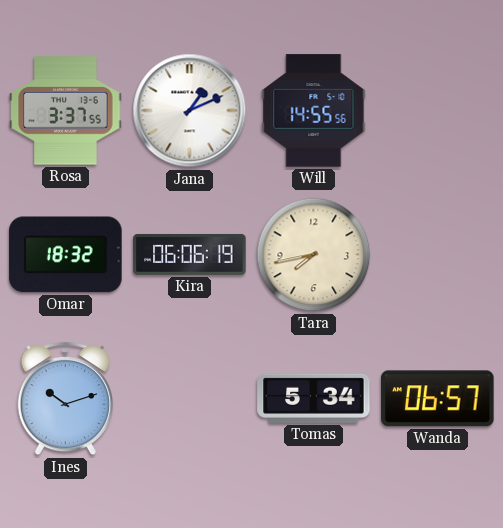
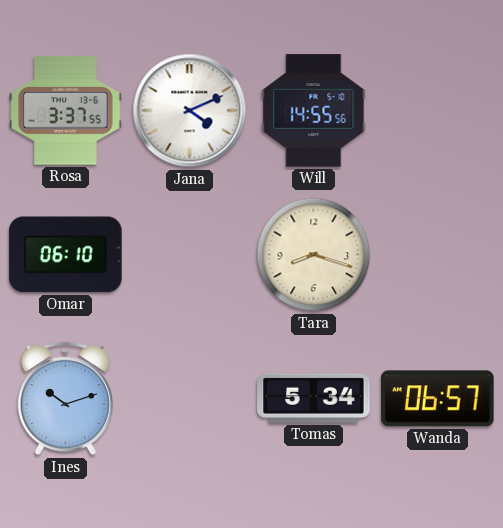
Jana: 1:11 -> 4:11
Omar: 18:32 -> 06:10
Kira: 06:06 -> none
Tara: 7:43 -> 8:18
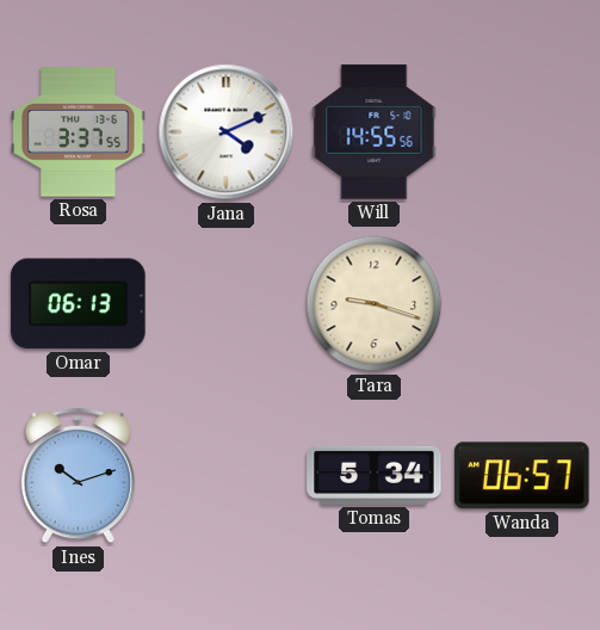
Omar: 06:10 -> 06:13
Tara: 8:18 -> 9:18
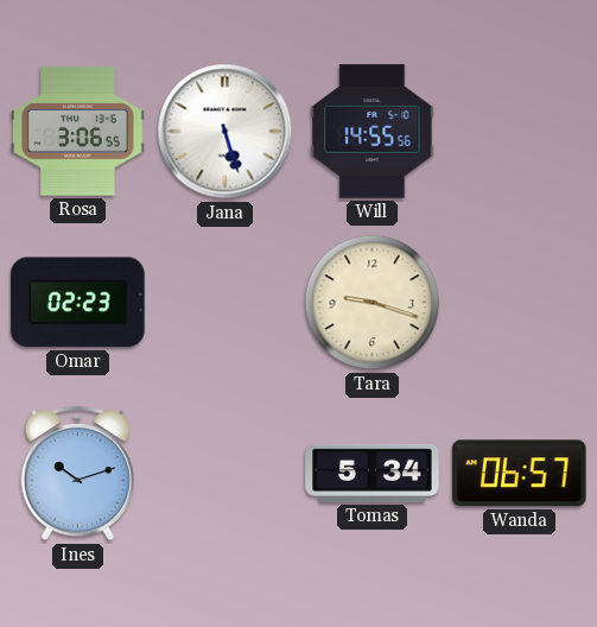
Rosa: 3:37 -> 3:06
Jana: 4:11 -> 5:27
Omar: 06:13 -> 02:23
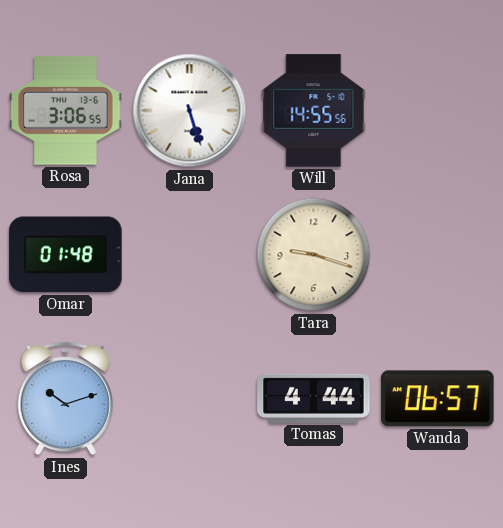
Omar: 02:23 -> 01:48
Tomas: 5:34 -> 4:44
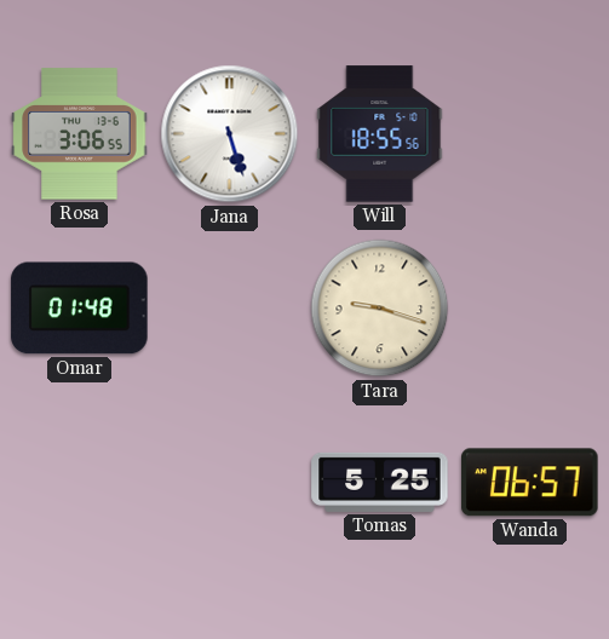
Will: 14:55 -> 18:55
Ines: 10:12 -> none
Tomas: 4:44 -> 5:25
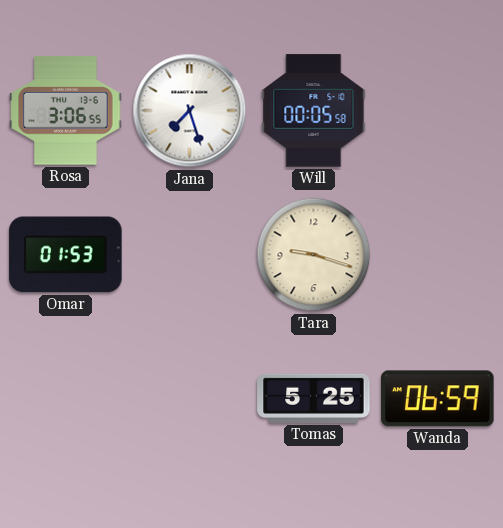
Jana: 5:27 -> 7:27
Will: 18:55 -> 00:05
Omar: 01:48 -> 01:53
Wanda: 06:57 -> 06:59
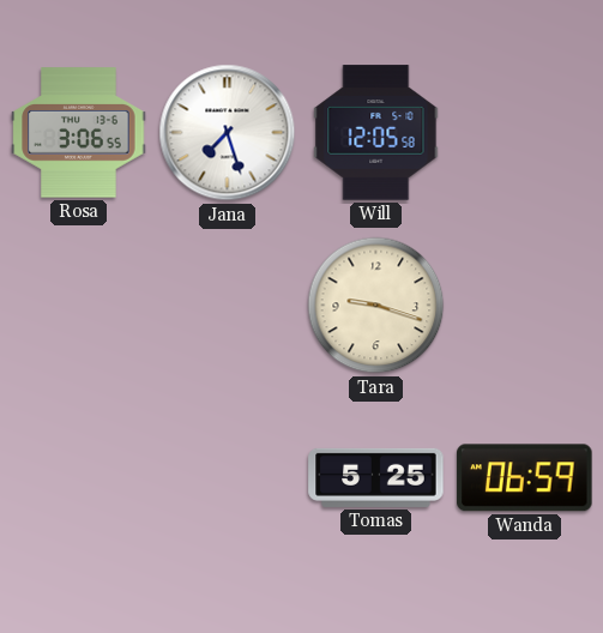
Will: 00:05 -> 12:05
Omar: 01:53 -> none
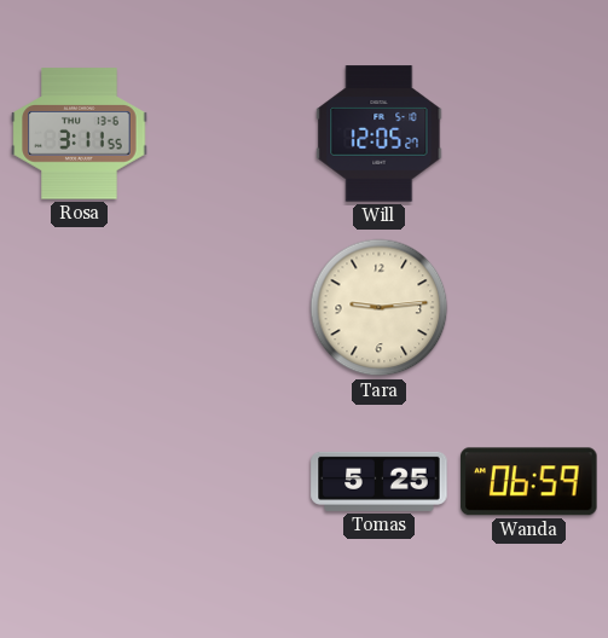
Rosa: 3:06 -> 3:11
Jana: 7:27 -> none
Will: 12:05:58 -> 12:05:27
Tara: 9:18 -> 9:14
